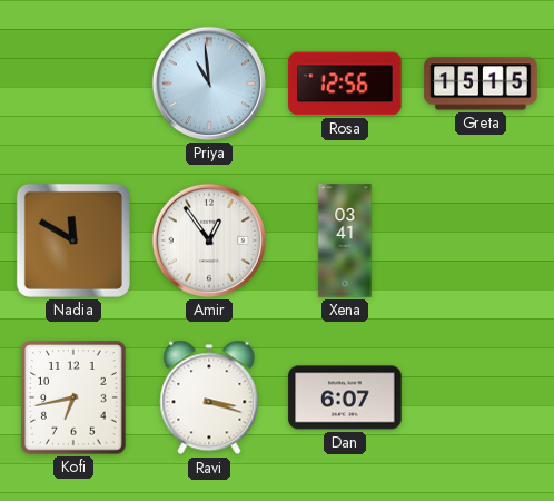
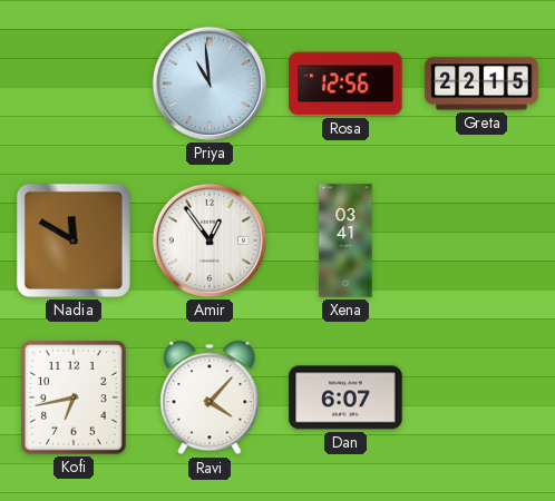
Greta: 15:15 -> 22:15
Ravi: 3:18 -> 4:07
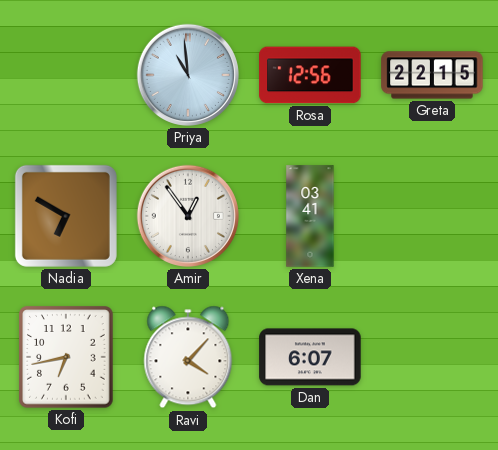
Nadia: 11:50 -> 6:50
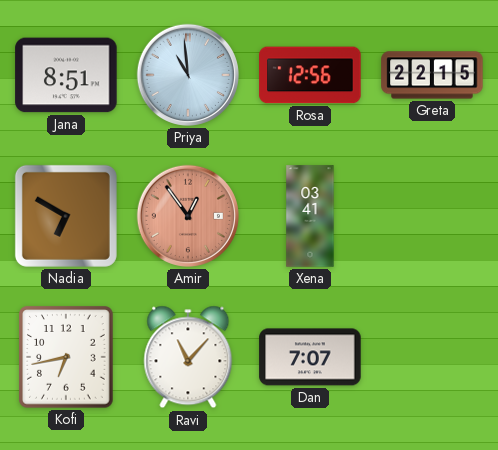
Jana: none -> 8:51
Amir dial: white -> salmon
Ravi: 4:07 -> 11:07
Dan: 6:07 -> 7:07
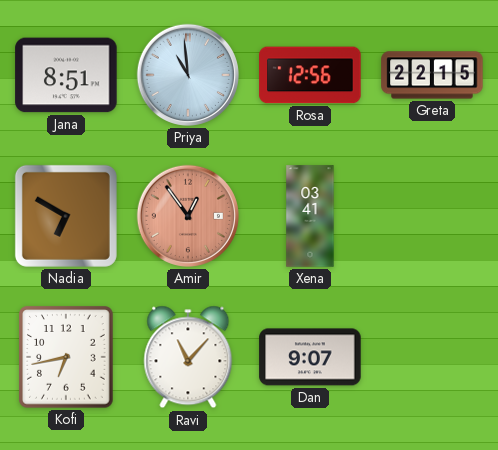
Dan: 7:07 -> 9:07
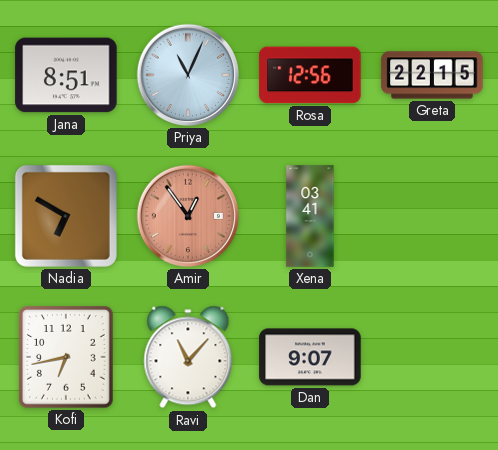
Priya: 10:59 -> 11:04
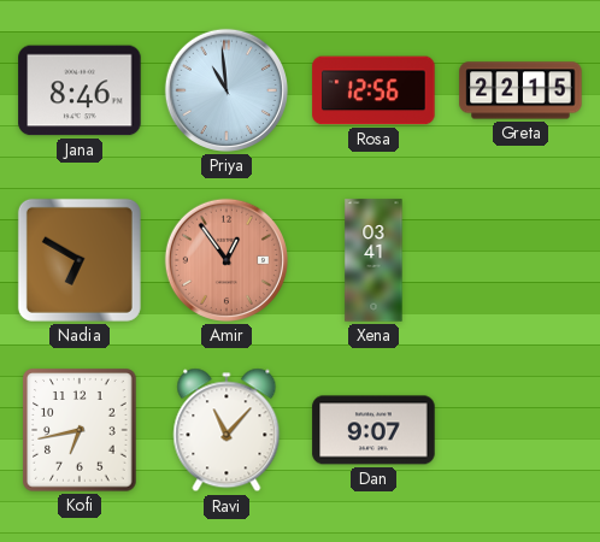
Jana: 8:51 -> 8:46
Priya: 11:04 -> 10:59
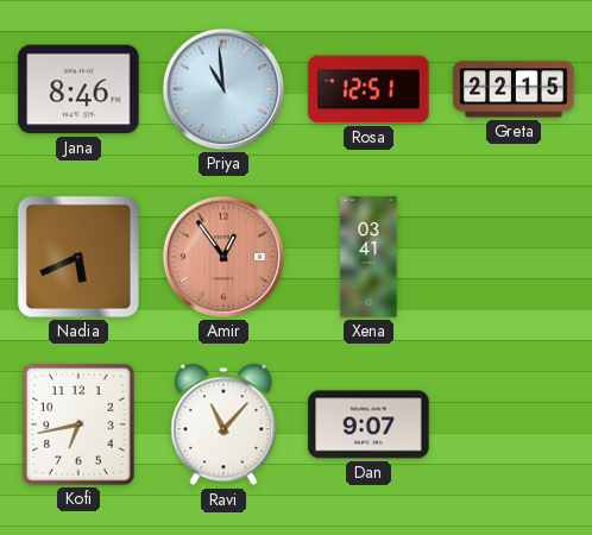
Rosa: 12:56 -> 12:51
Nadia: 6:50 -> 5:41
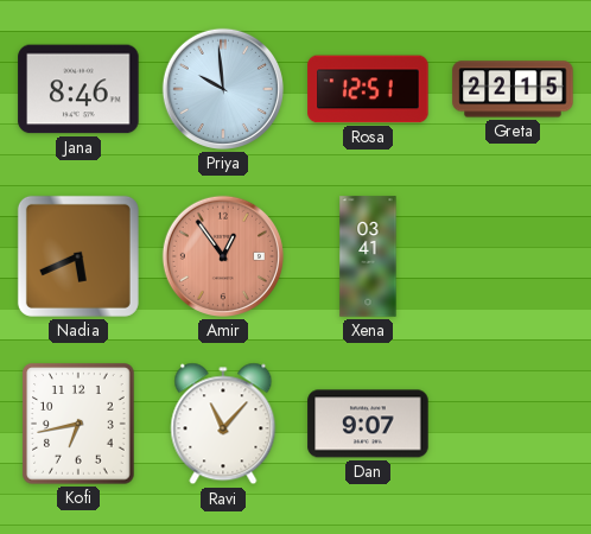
Priya: 10:59 -> 9:59
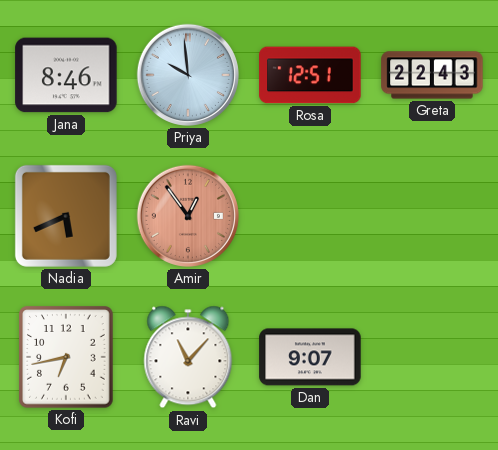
Greta: 22:15 -> 22:43
Xena: 03:41 -> none
